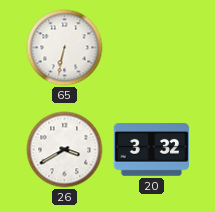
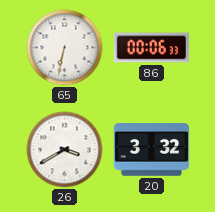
86: none -> 00:06
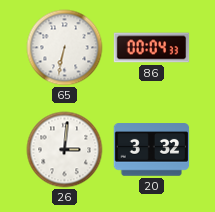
86: 00:06 -> 00:04
26: 3:40 -> 3:01
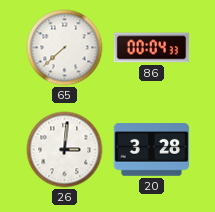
65: 6:32 -> 7:38
20: 3:32 -> 3:28
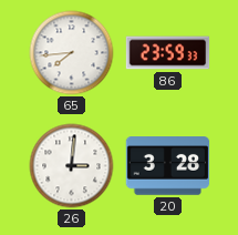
65: 7:38 -> 7:44
86: 00:04 -> 23:59
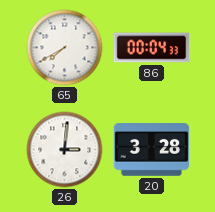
65: 7:44 -> 7:40
86: 23:59 -> 00:04
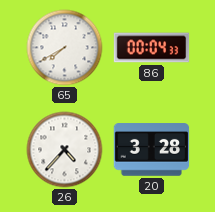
26: 3:01 -> 4:37
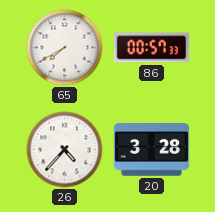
86: 00:04 -> 00:57
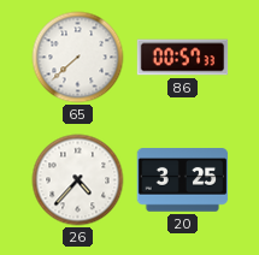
65: 7:40 -> 7:38
20: 3:28 -> 3:25
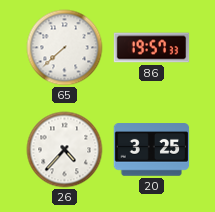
86: 00:57 -> 19:57
